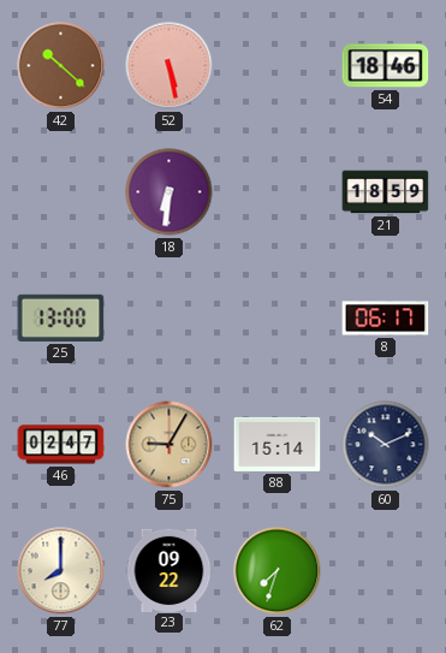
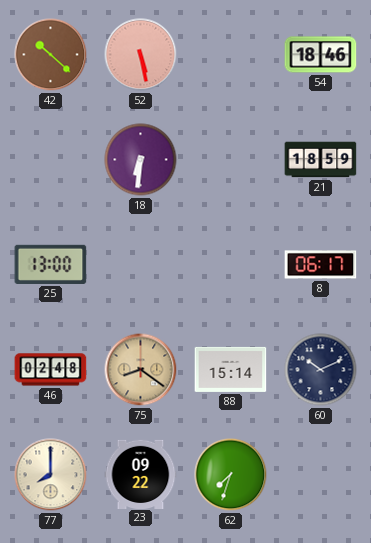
46: 02:47 -> 02:48
75: 9:05 -> 8:21
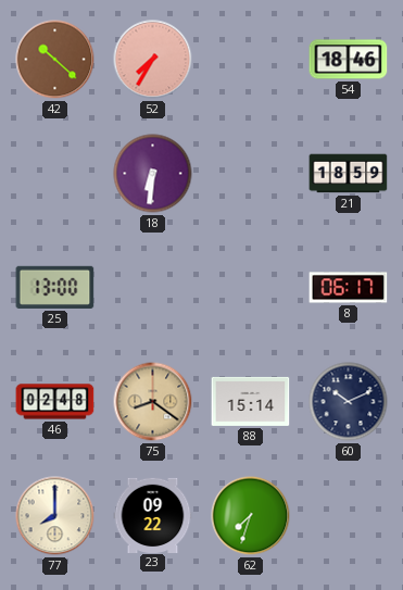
52: 5:28 -> 7:35
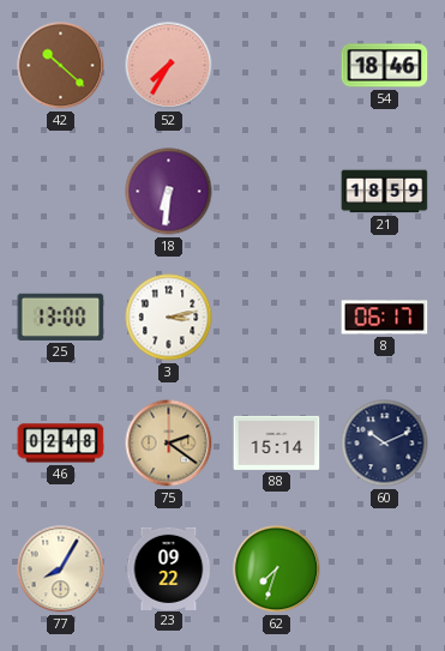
3: none -> 3:13
75: 8:21 -> 2:21
77: 8:00 -> 8:05
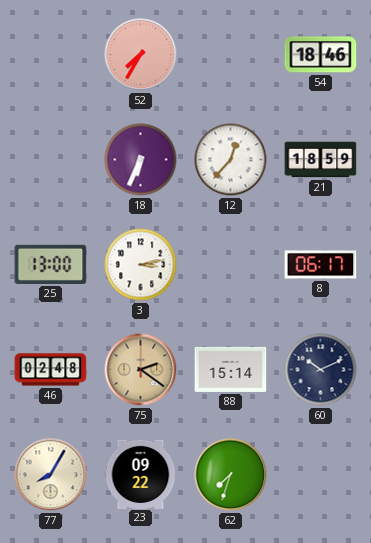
42: 10:22 -> none
18: 6:31 -> 6:34
12: none -> 12:37
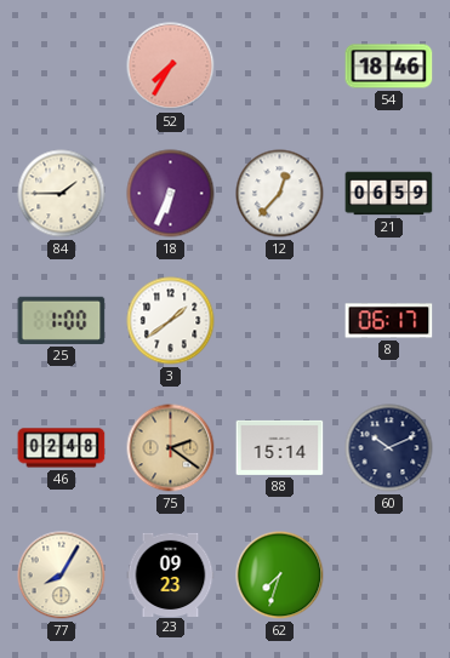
84: none -> 1:45
21: 18:59 -> 06:59
25: 13:00 -> 1:00
3: 3:13 -> 1:39
23: 09:22 -> 09:23
